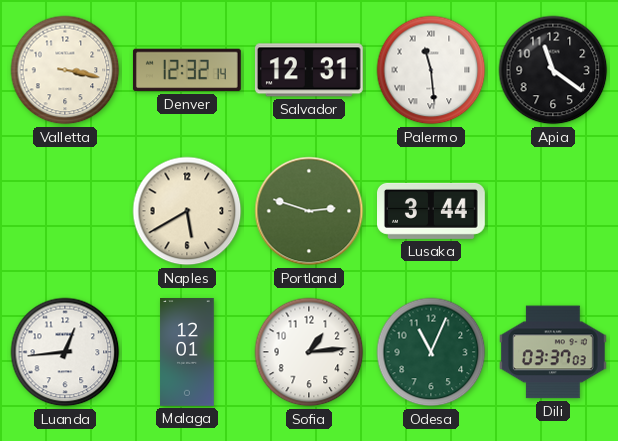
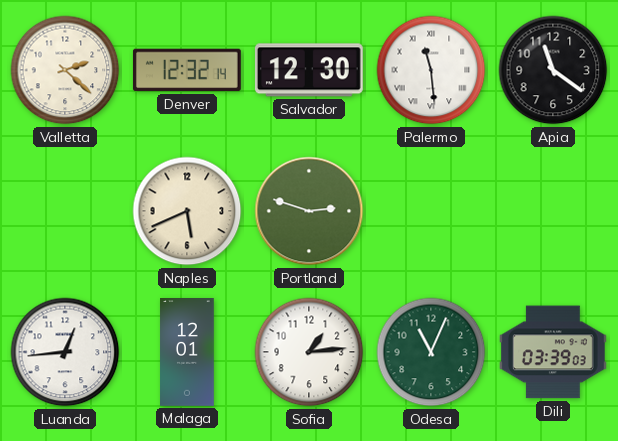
Valletta: 3:17 -> 2:22
Salvador: 12:31 -> 12:30
Naples: 5:40 -> 5:41
Lusaka: 3:44 -> none
Dili: 03:37 -> 03:39
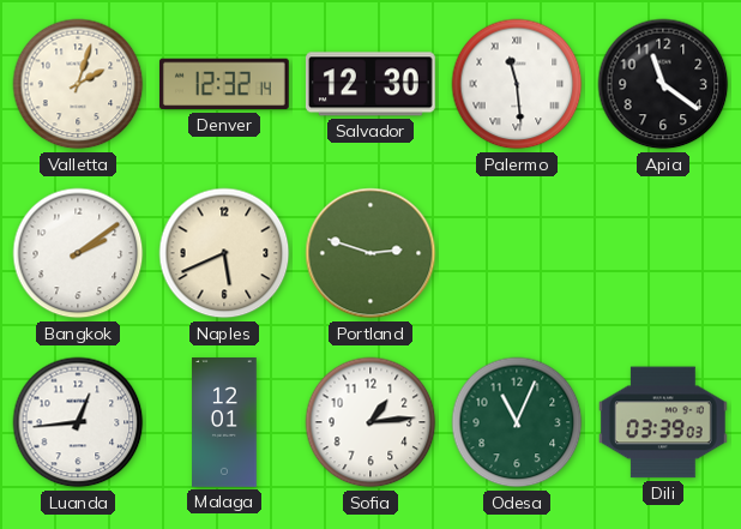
Valletta: 2:22 -> 2:03
Bangkok: none -> 2:09
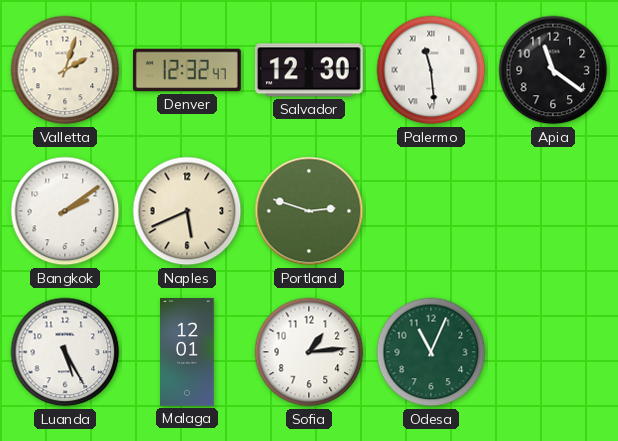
Denver: 12:32:14 -> 12:32:47
Luanda: 12:44 -> 5:25
Dili: 03:39 -> none
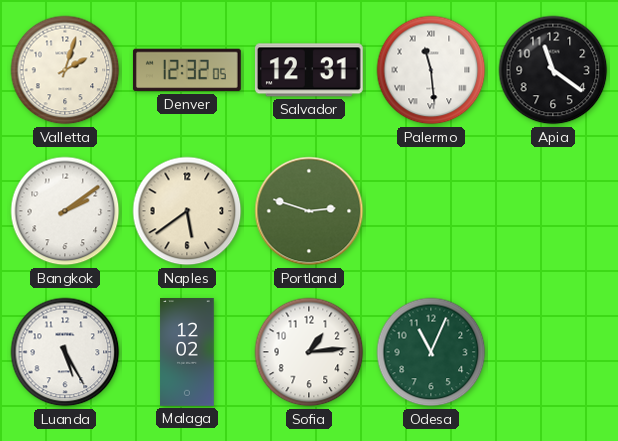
Denver: 12:32:47 -> 12:32:05
Salvador: 12:30 -> 12:31
Naples: 5:41 -> 5:39
Malaga: 12:01 -> 12:02
